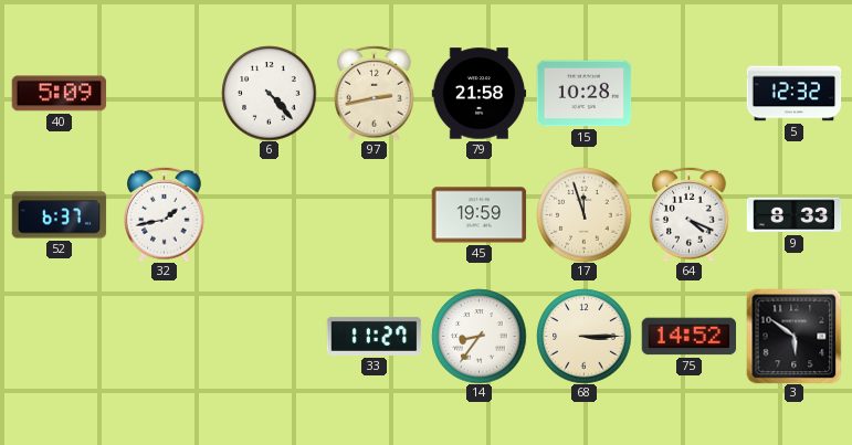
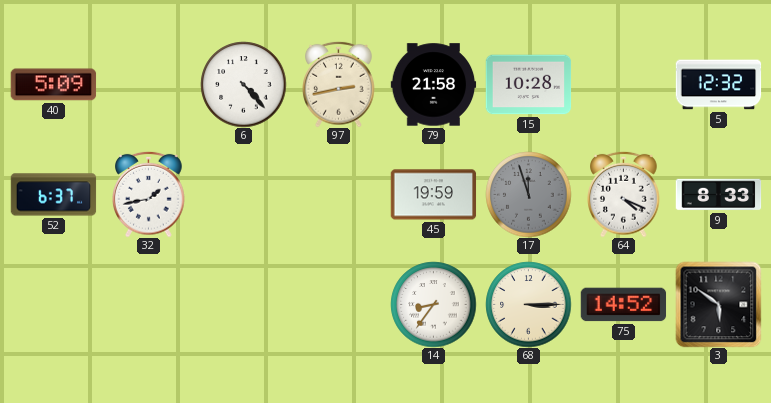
17 dial: cream -> grey
33: 11:27 -> none
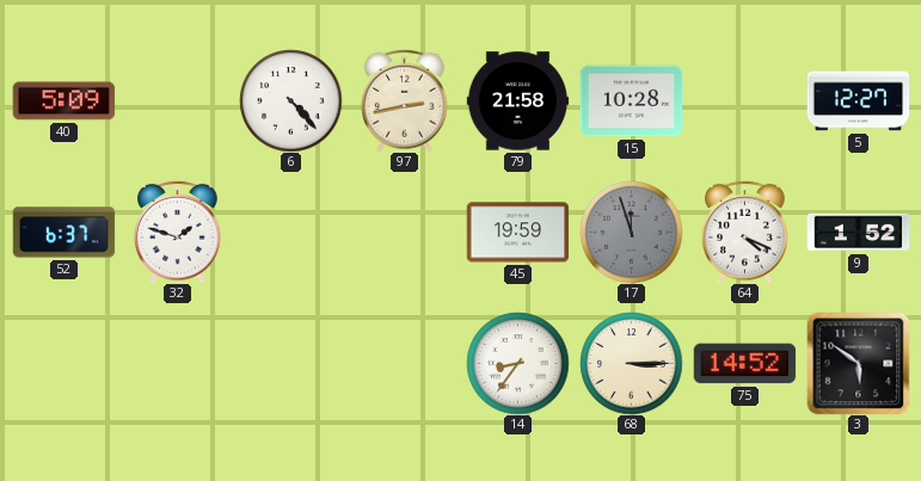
5: 12:32 -> 12:27
32: 1:43 -> 1:48
9: 8:33 -> 1:52
